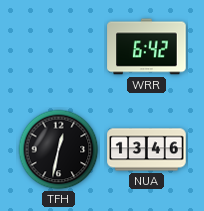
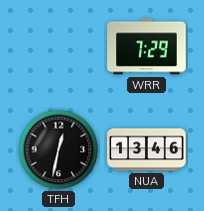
WRR: 6:42 -> 7:29
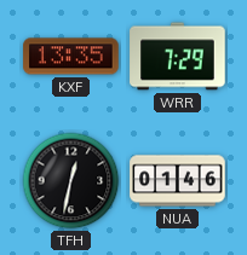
KXF: none -> 13:35
NUA: 13:46 -> 01:46
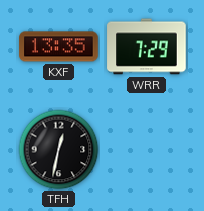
NUA: 01:46 -> none
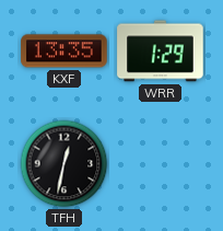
WRR: 7:29 -> 1:29
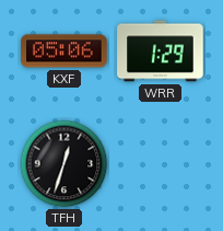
KXF: 13:35 -> 05:06
TFH: 12:32 -> 12:33
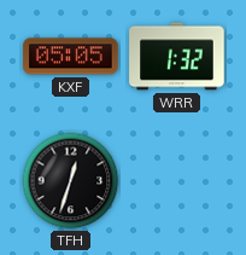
KXF: 05:06 -> 05:05
WRR: 1:29 -> 1:32
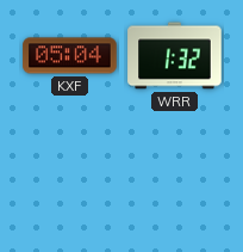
KXF: 05:05 -> 05:04
TFH: 12:33 -> none
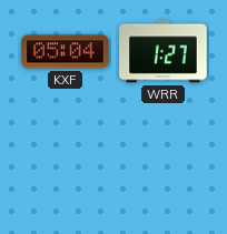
WRR: 1:32 -> 1:27
